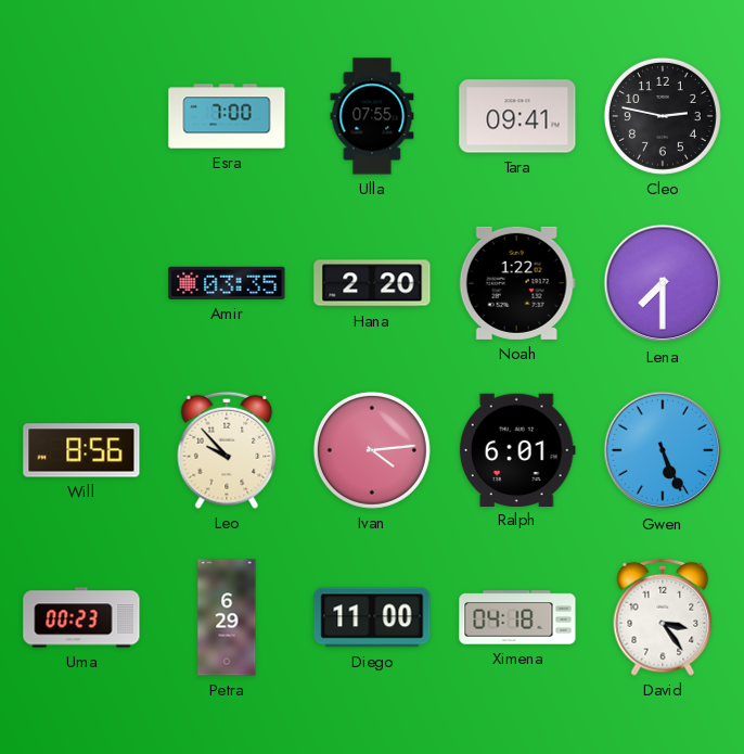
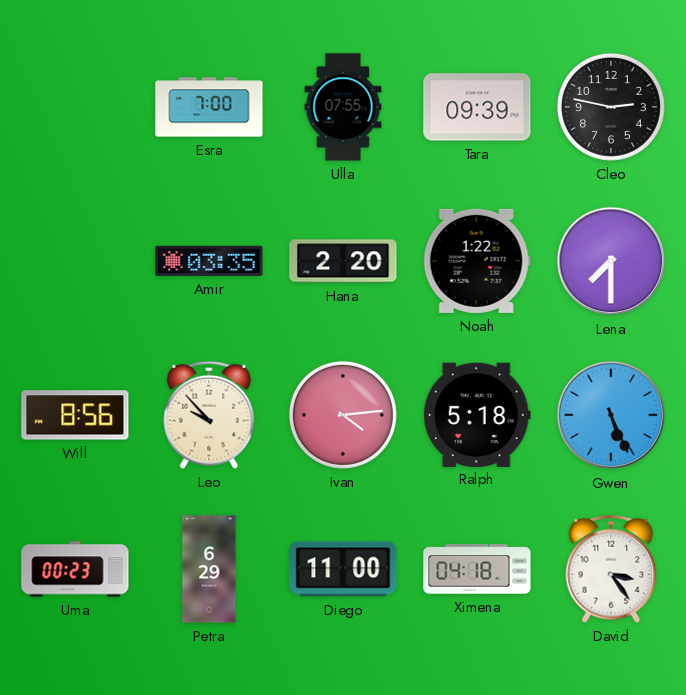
Tara: 09:41 -> 09:39
Ralph: 6:01 -> 5:18
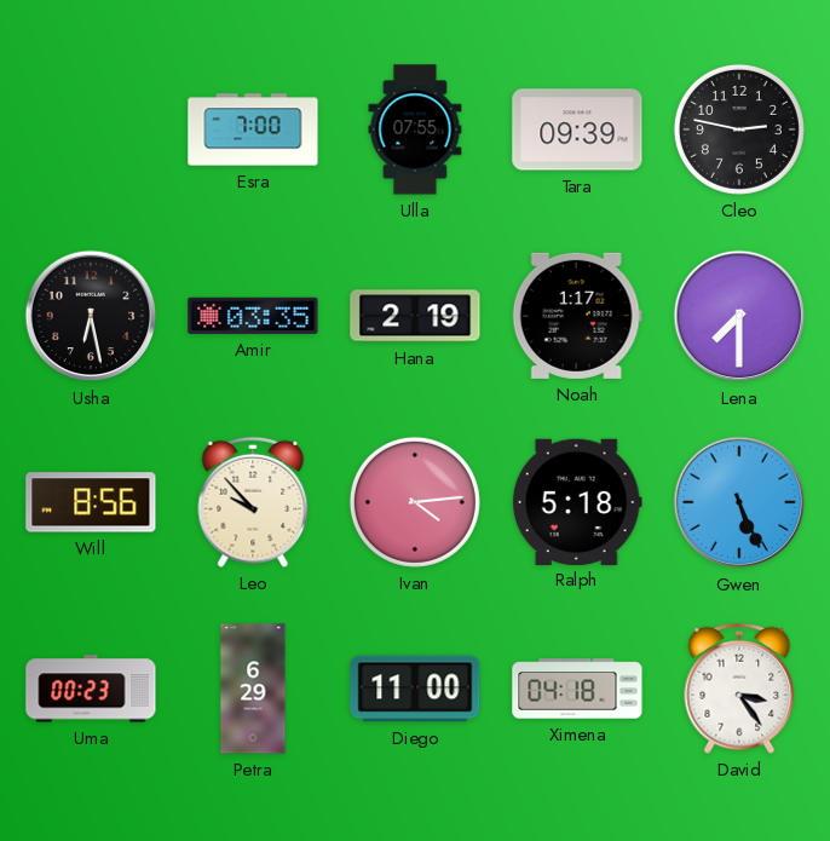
Usha: none -> 6:28
Hana: 2:20 -> 2:19
Noah: 1:22 -> 1:17
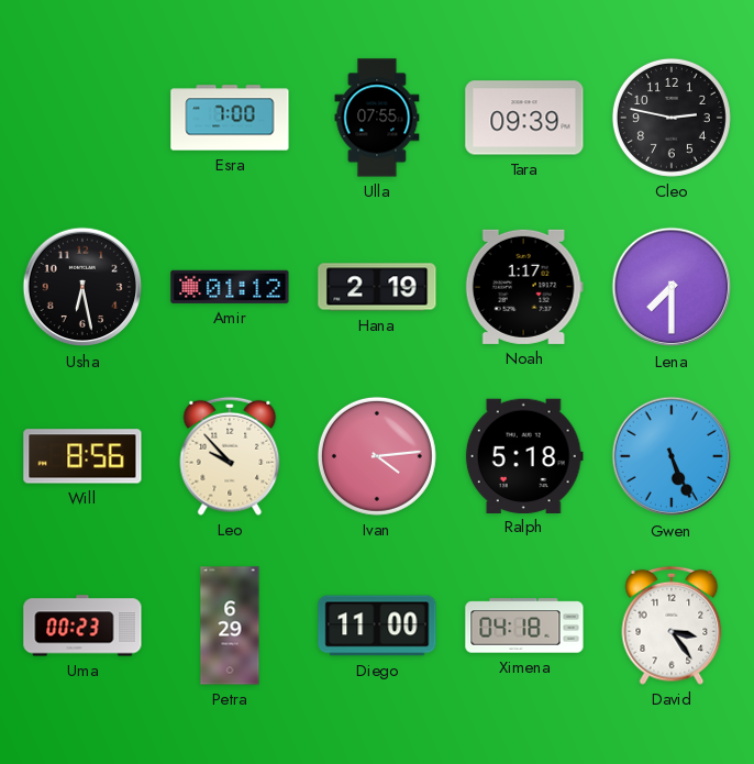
Amir: 03:35 -> 01:12
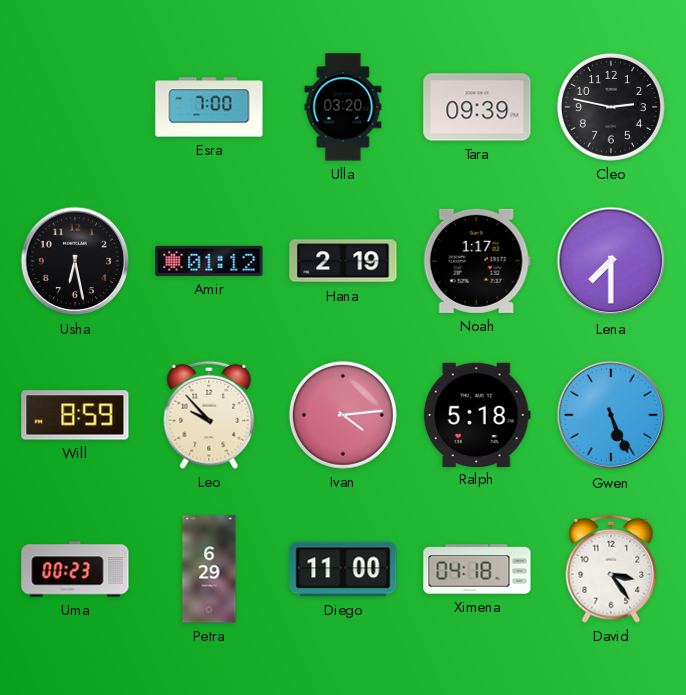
Ulla: 07:55 -> 03:20
Will: 8:56 -> 8:59
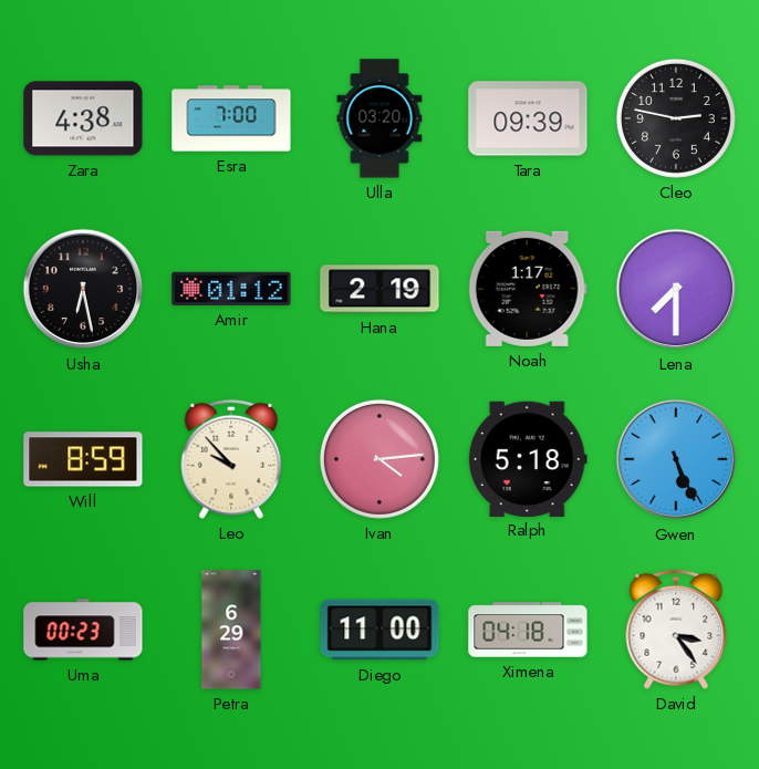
Zara: none -> 4:38
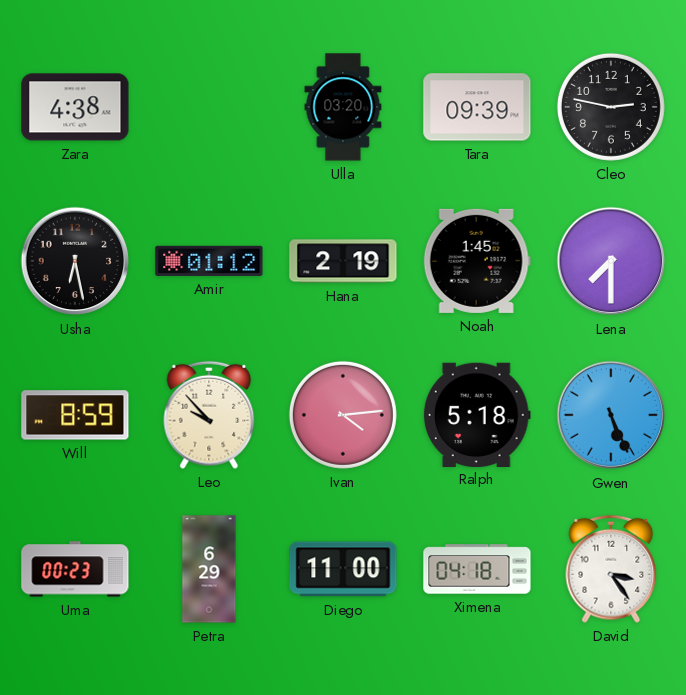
Esra: 7:00 -> none
Noah: 1:17 -> 1:45
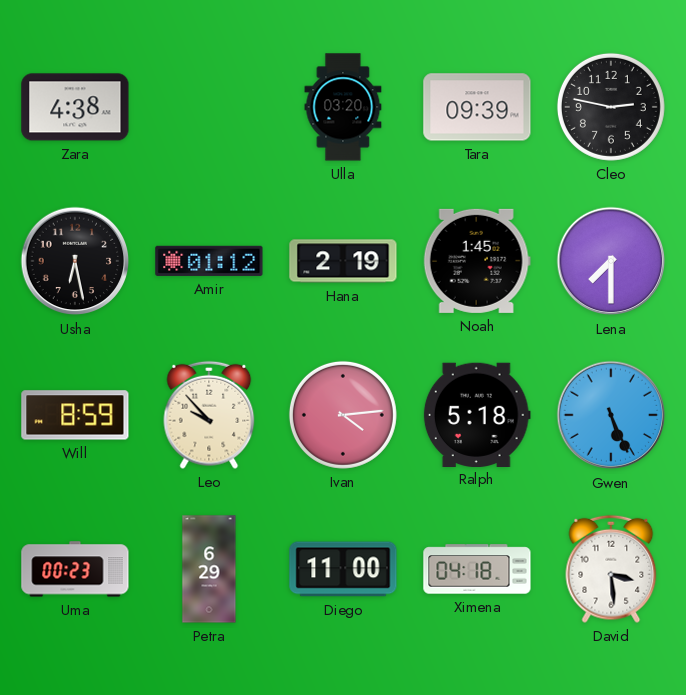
David: 3:24 -> 3:29
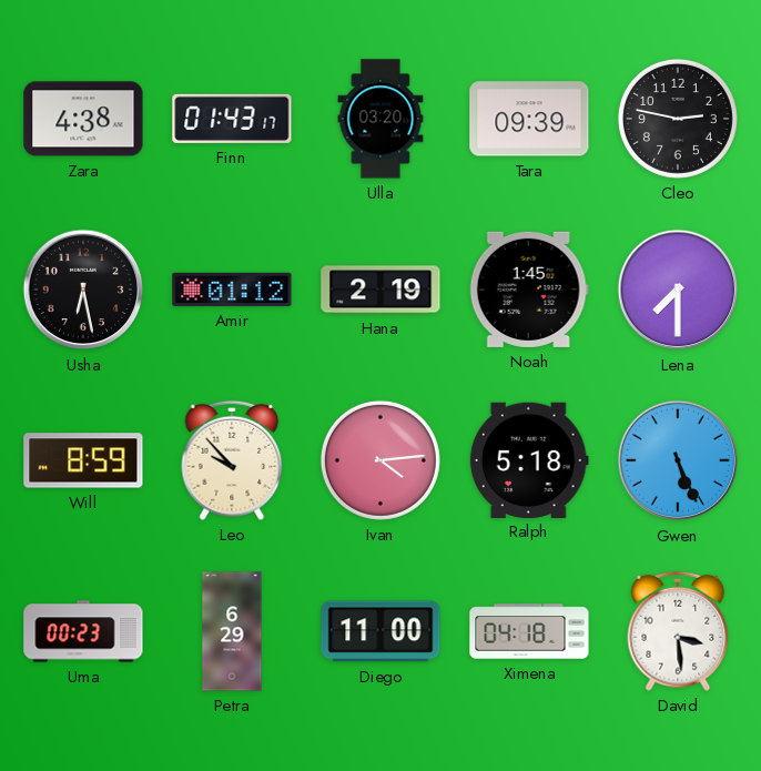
Finn: none -> 01:43
